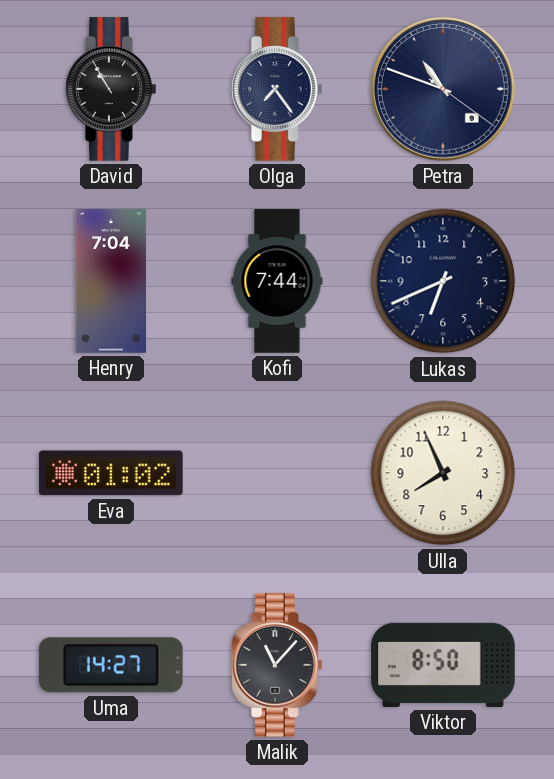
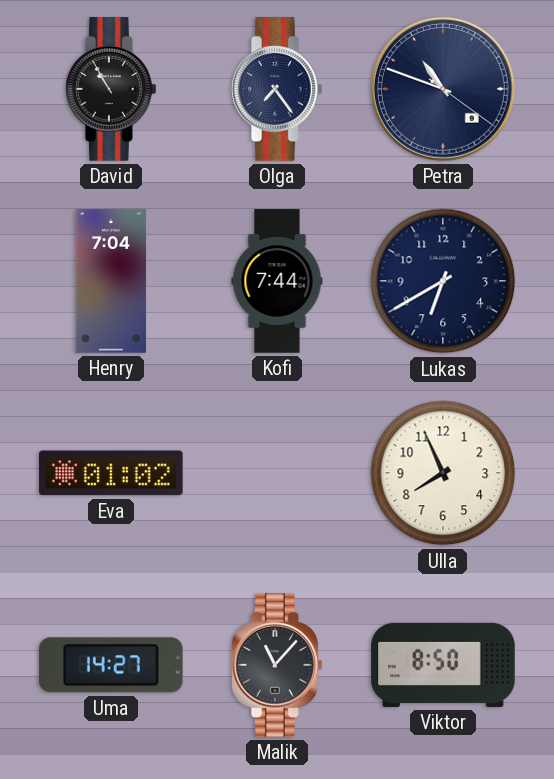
Lukas: 6:41 -> 6:40
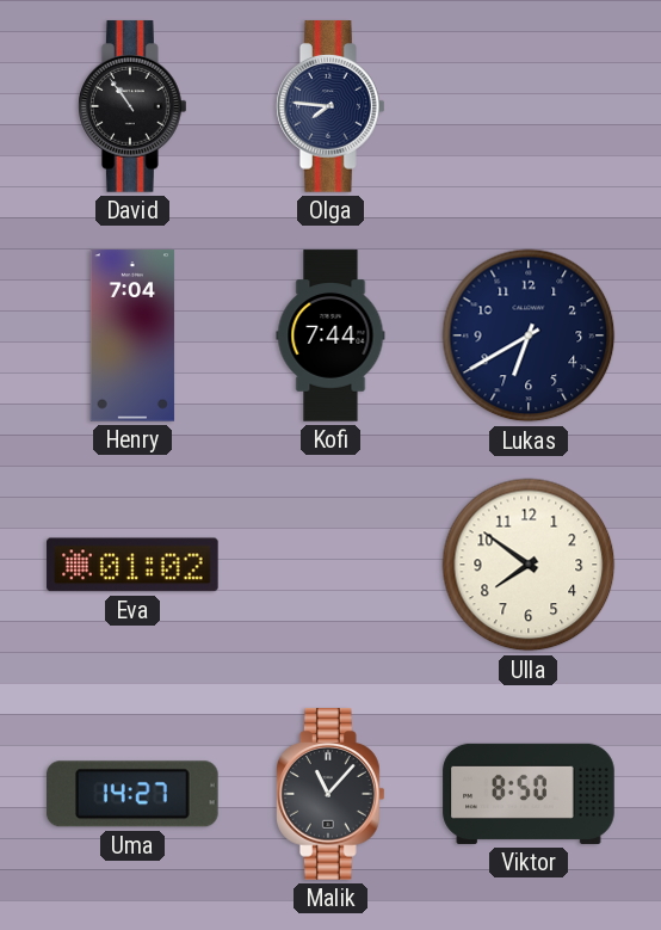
David: 10:55 -> 10:54
Olga: 7:24 -> 7:46
Petra: 10:48 -> none
Ulla: 7:56 -> 7:51
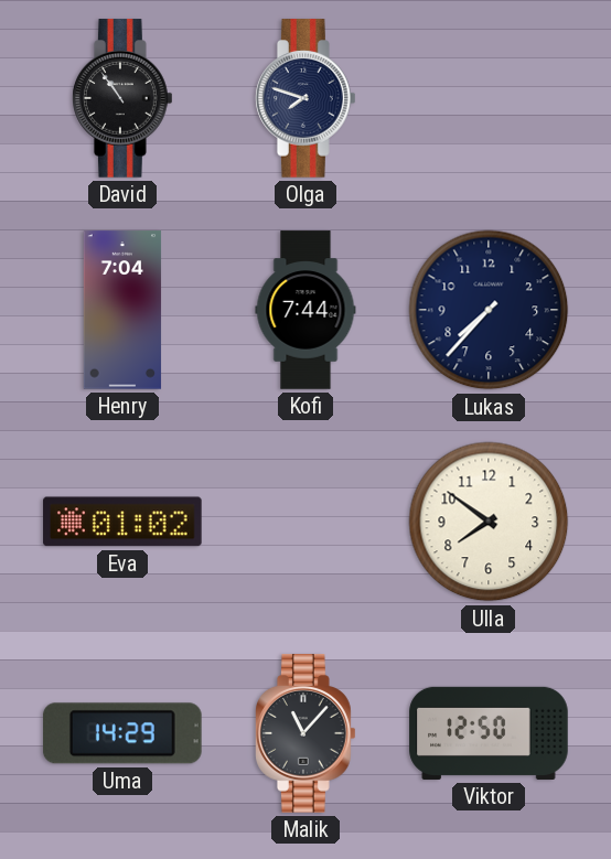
Olga: 7:46 -> 7:48
Lukas: 6:40 -> 7:37
Uma: 14:27 -> 14:29
Viktor: 8:50 -> 12:50
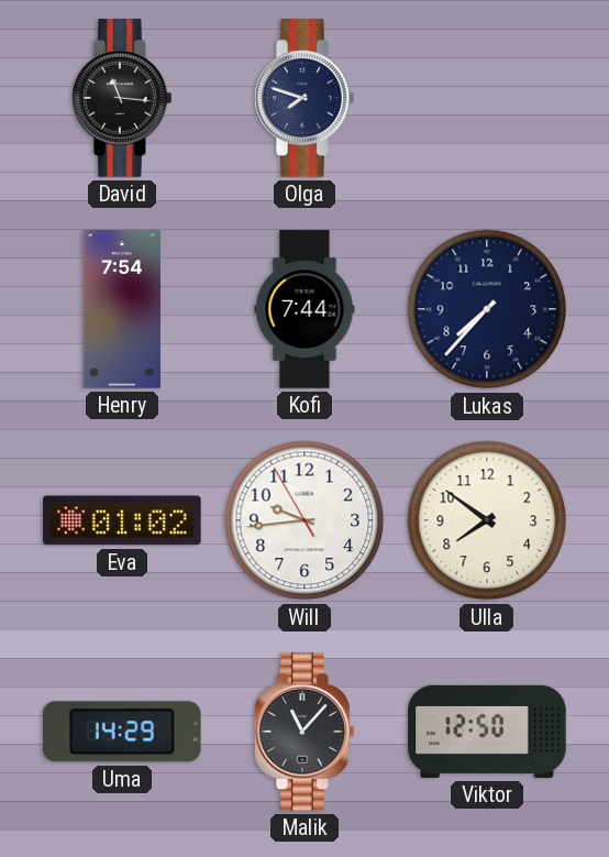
David: 10:54 -> 11:16
Henry: 7:04 -> 7:54
Will: none -> 9:43
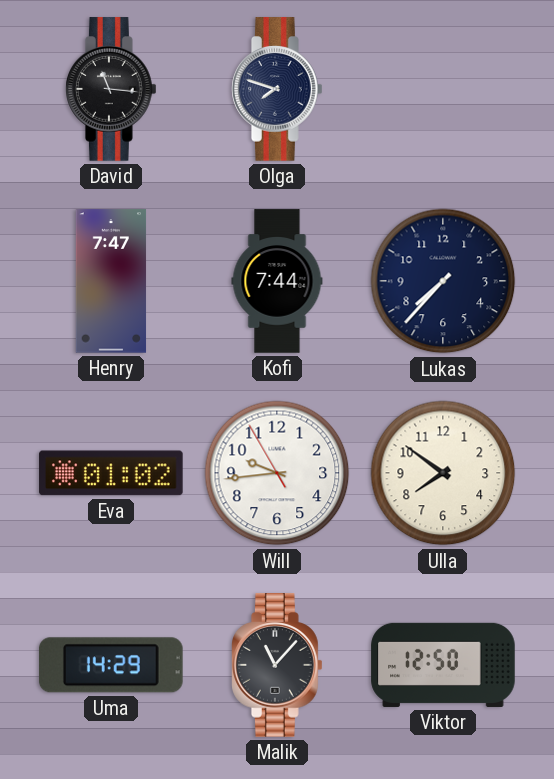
Henry: 7:54 -> 7:47
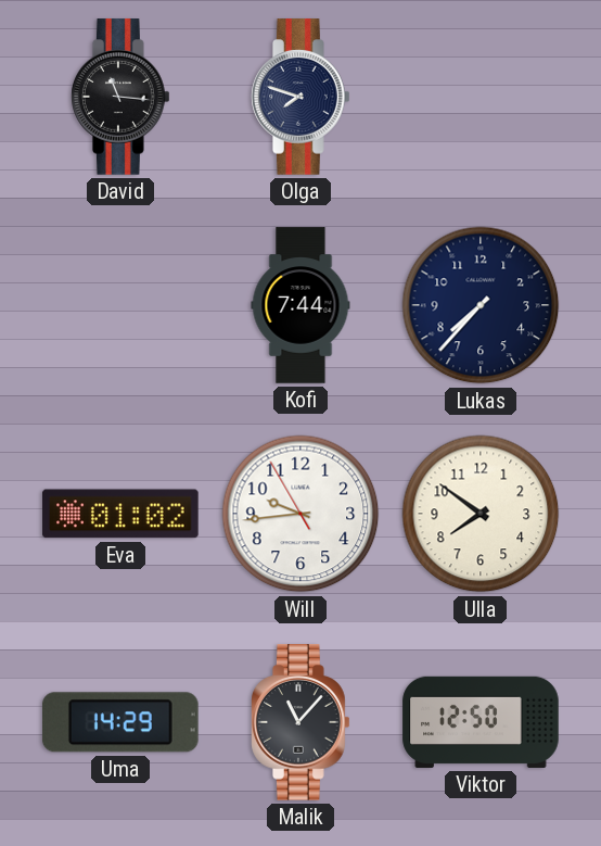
Henry: 7:47 -> none
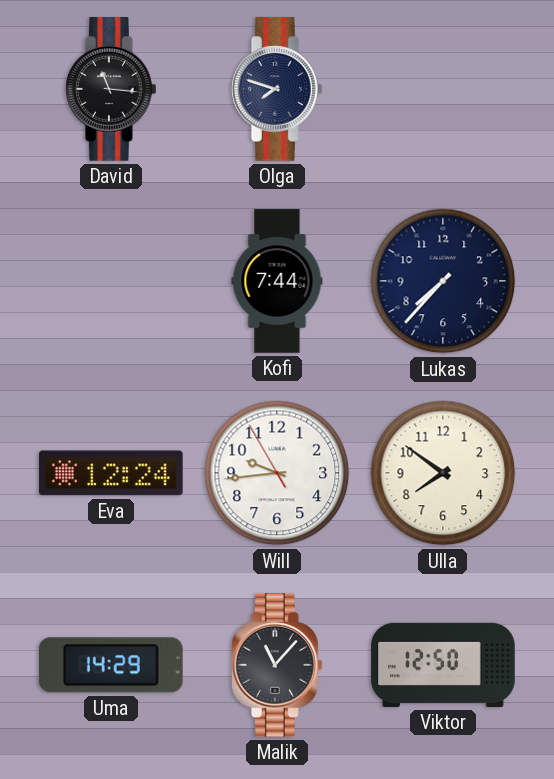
Eva: 01:02 -> 12:24
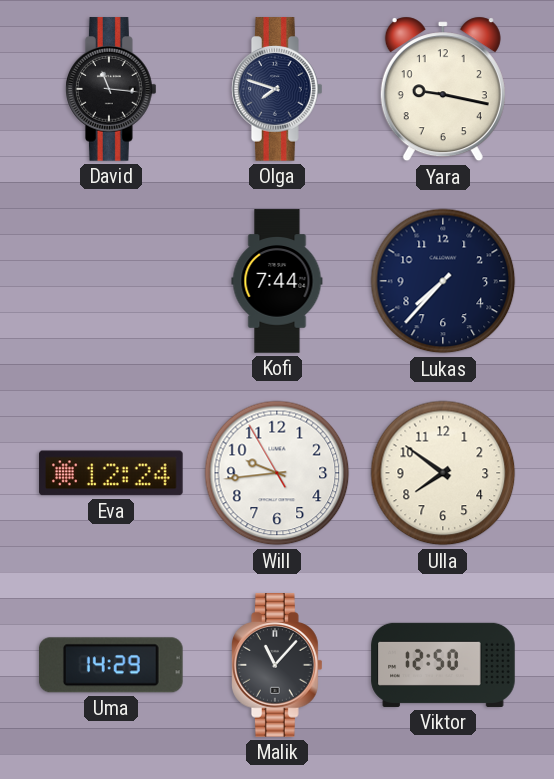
Yara: none -> 9:17
